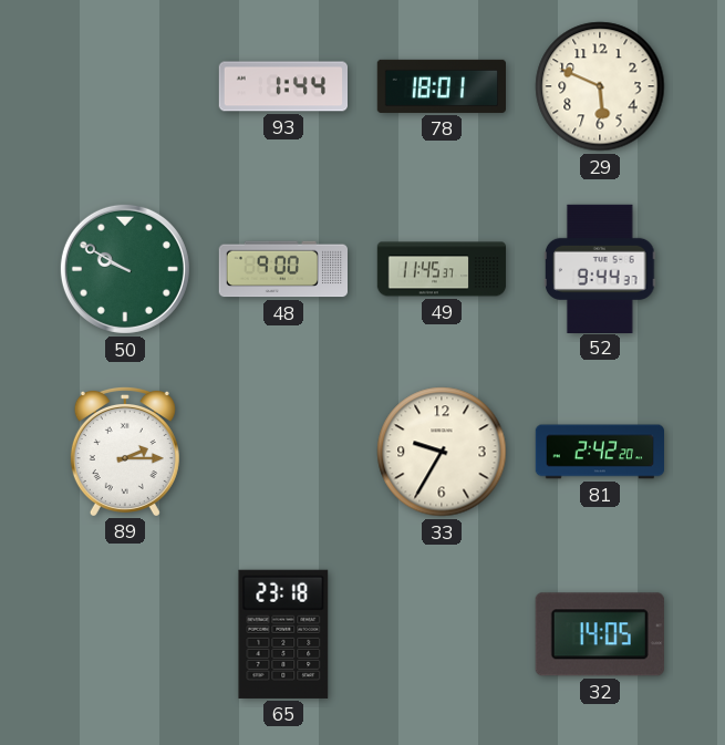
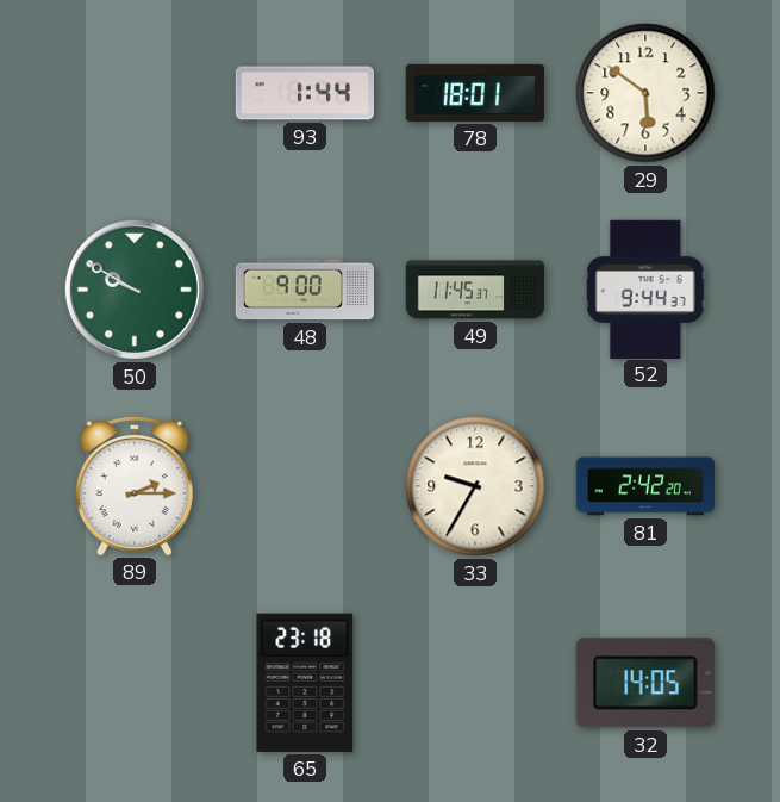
29: 5:49 -> 5:51
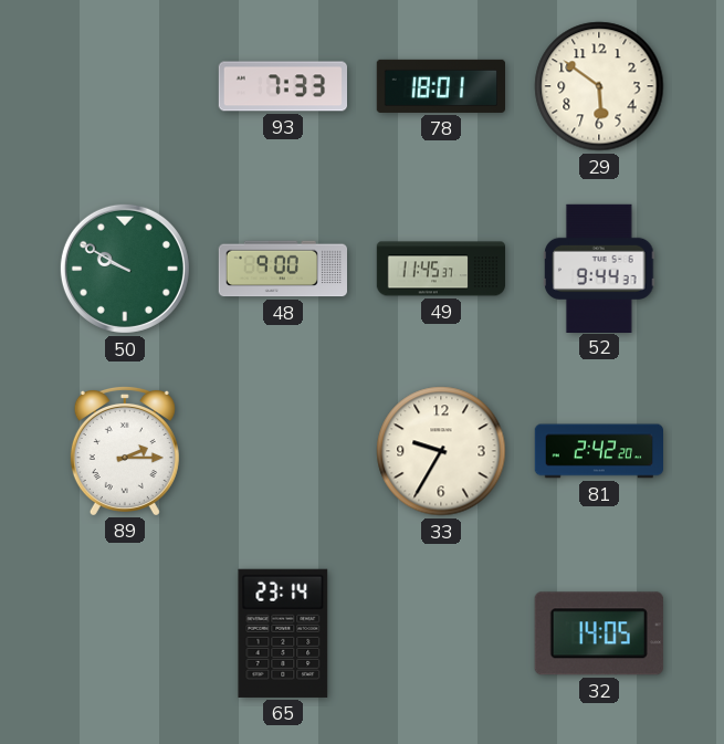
93: 1:44 -> 7:33
65: 23:18 -> 23:14
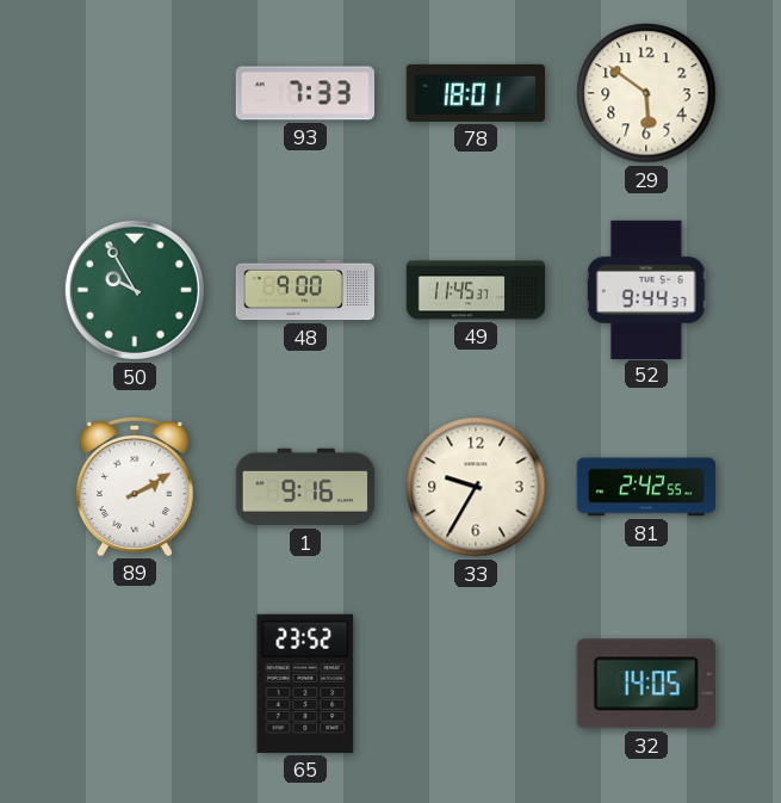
50: 9:50 -> 9:55
89: 2:15 -> 2:10
1: none -> 9:16
81: 2:42:20 -> 2:42:55
65: 23:14 -> 23:52
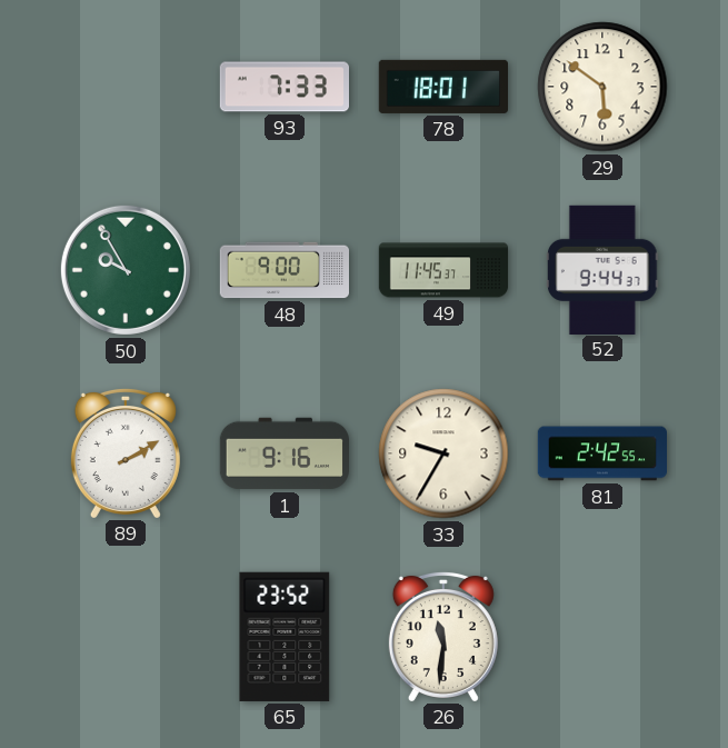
26: none -> 11:31
32: 14:05 -> none
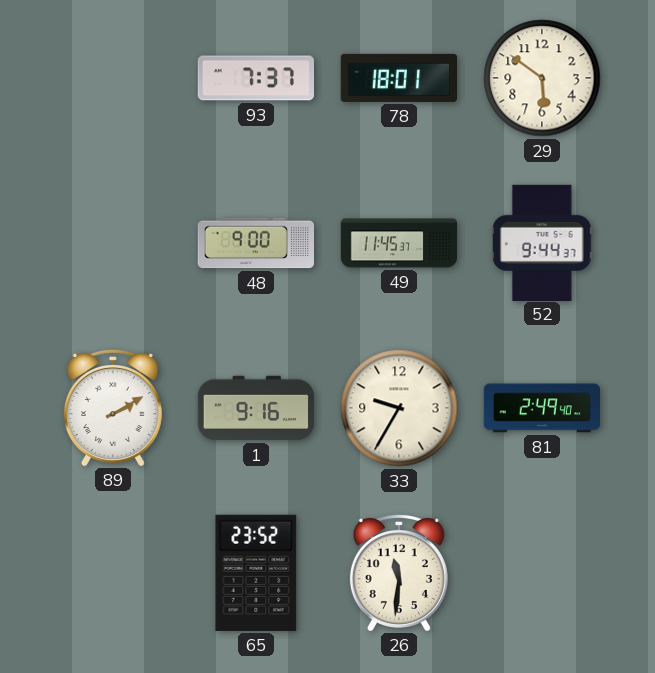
93: 7:33 -> 7:37
50: 9:55 -> none
81: 2:42 -> 2:49
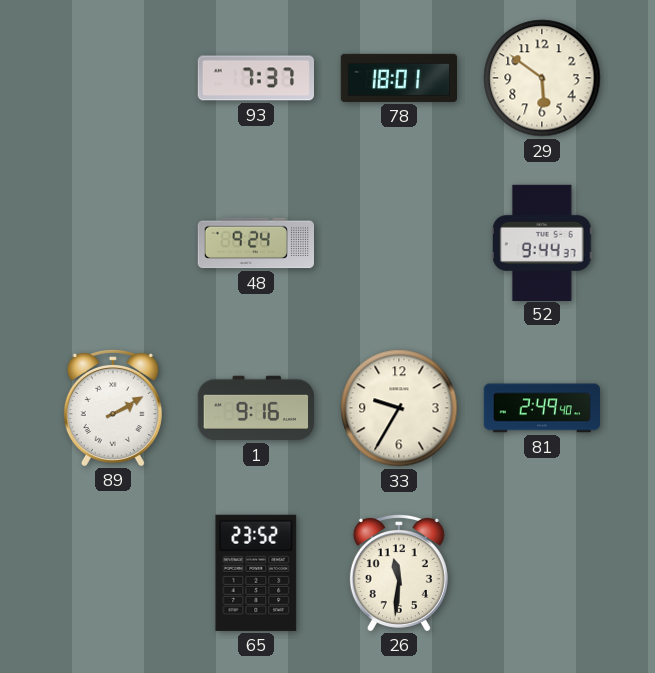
48: 9:00 -> 9:24
49: 11:45 -> none
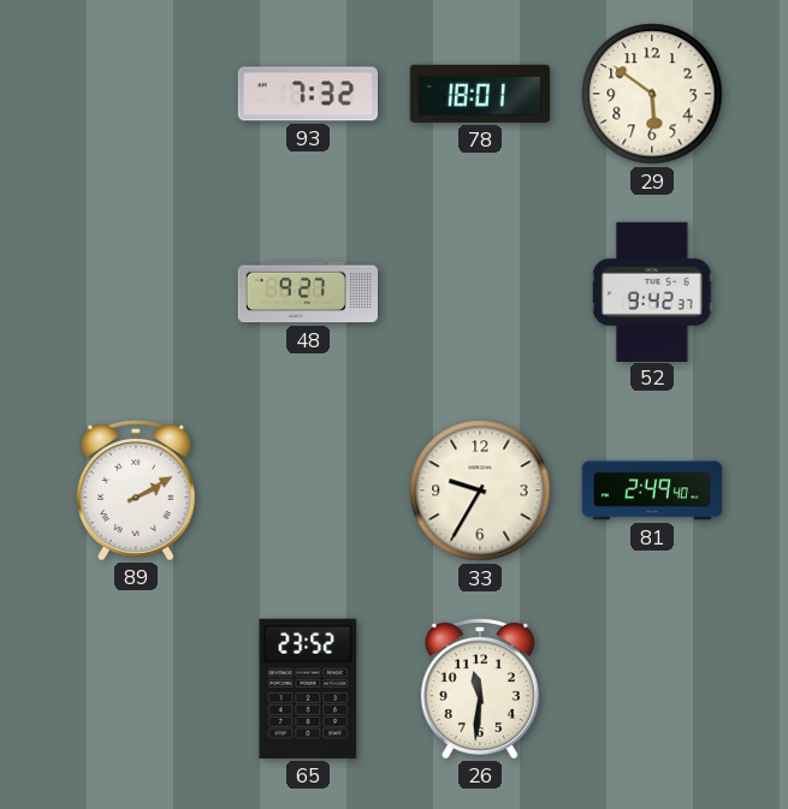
93: 7:37 -> 7:32
48: 9:24 -> 9:27
52: 9:44 -> 9:42
1: 9:16 -> none
